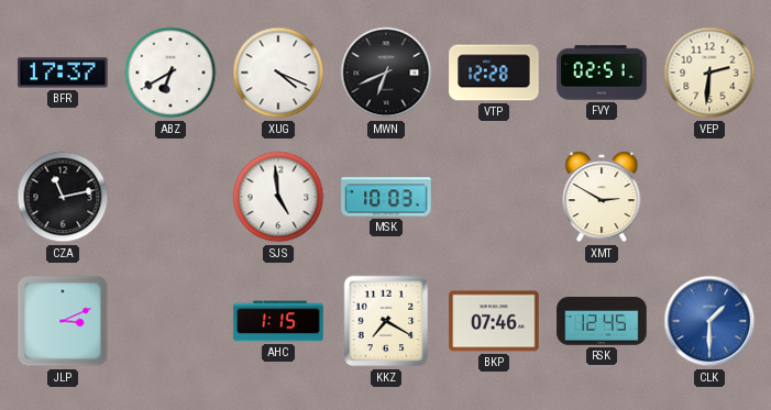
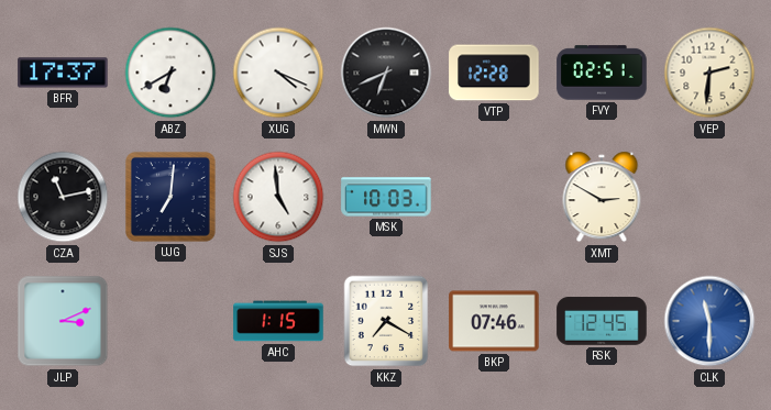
UJG: none -> 7:01
CLK: 1:30 -> 11:30
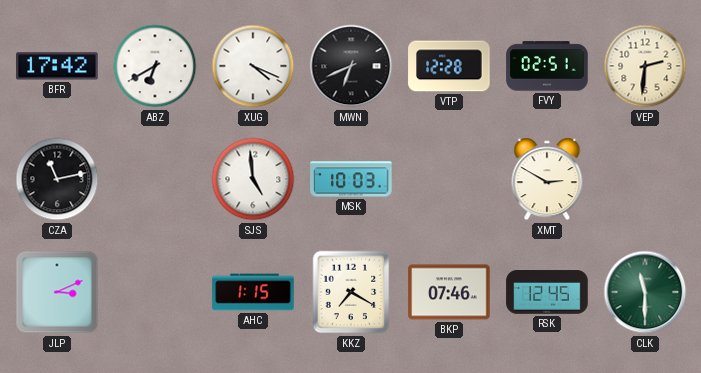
BFR: 17:37 -> 17:42
UJG: 7:01 -> none
CLK dial: blue -> green
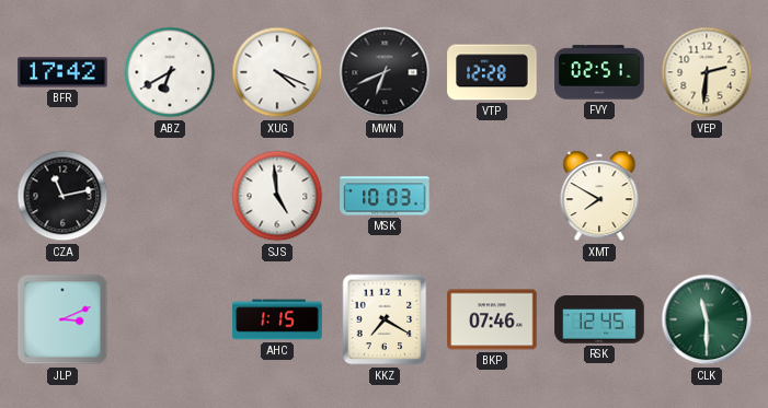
XMT: 2:50 -> 7:50
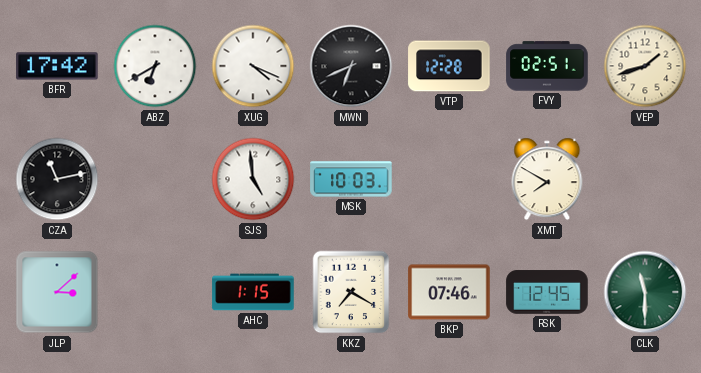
VEP: 2:31 -> 1:42
JLP: 3:11 -> 3:08
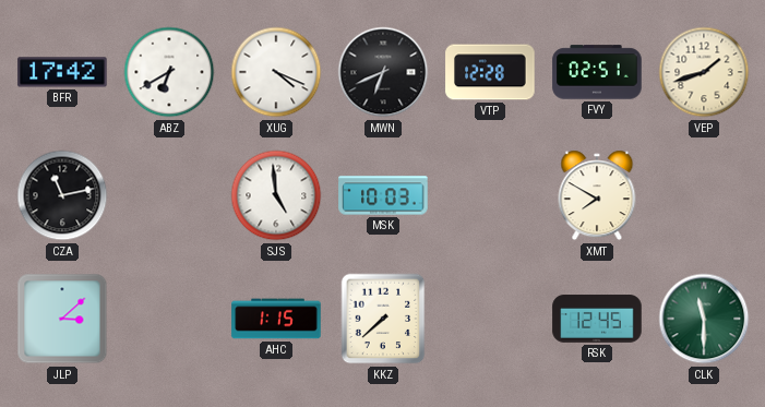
KKZ: 7:20 -> 7:38
BKP: 07:46 -> none
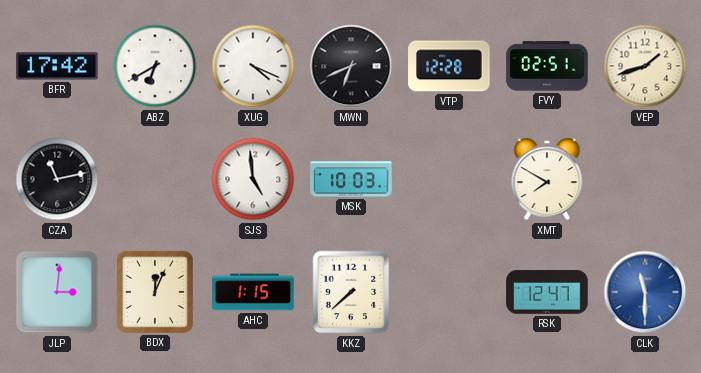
JLP: 3:08 -> 3:01
BDX: none -> 12:04
RSK: 12:45 -> 12:47
CLK dial: green -> blue
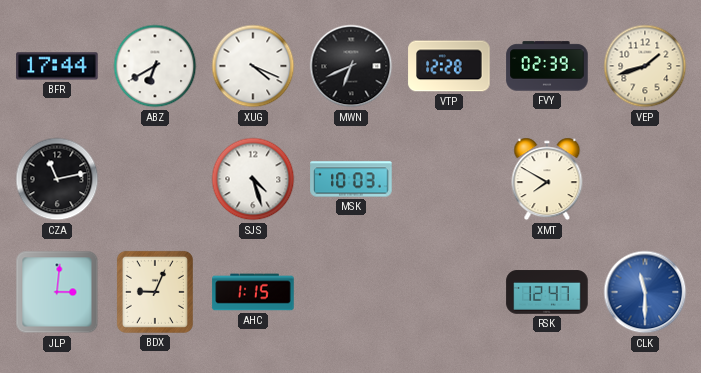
BFR: 17:42 -> 17:44
FVY: 02:51 -> 02:39
SJS: 4:59 -> 4:27
BDX: 12:04 -> 9:04
KKZ: 7:38 -> none
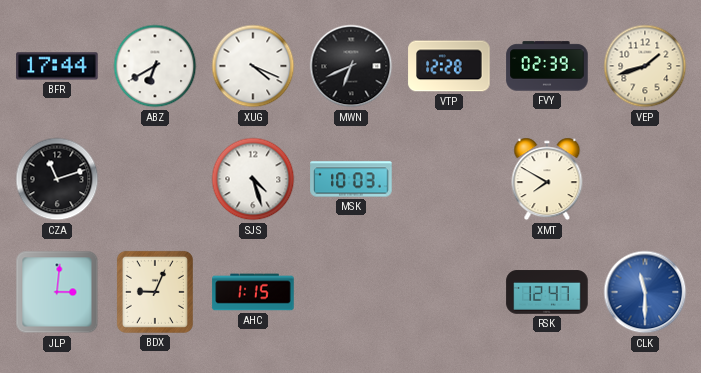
CZA: 11:13 -> 11:12
